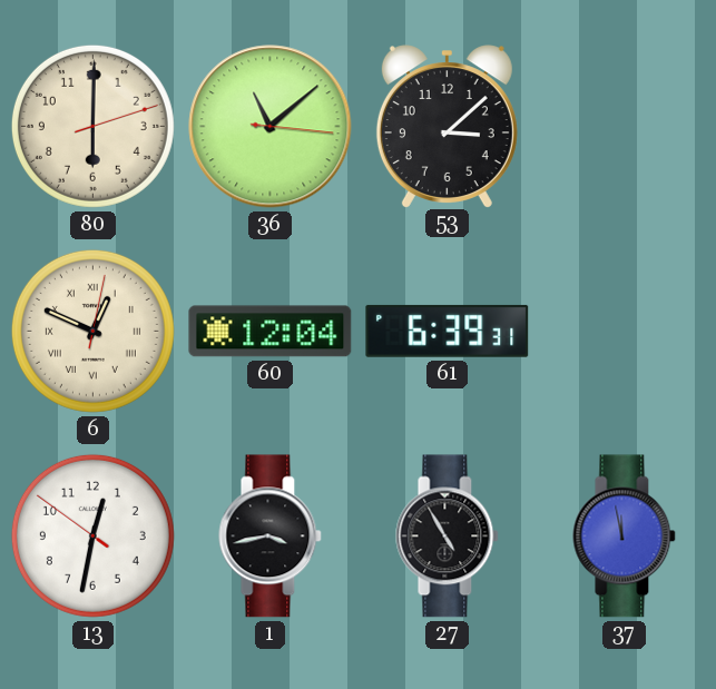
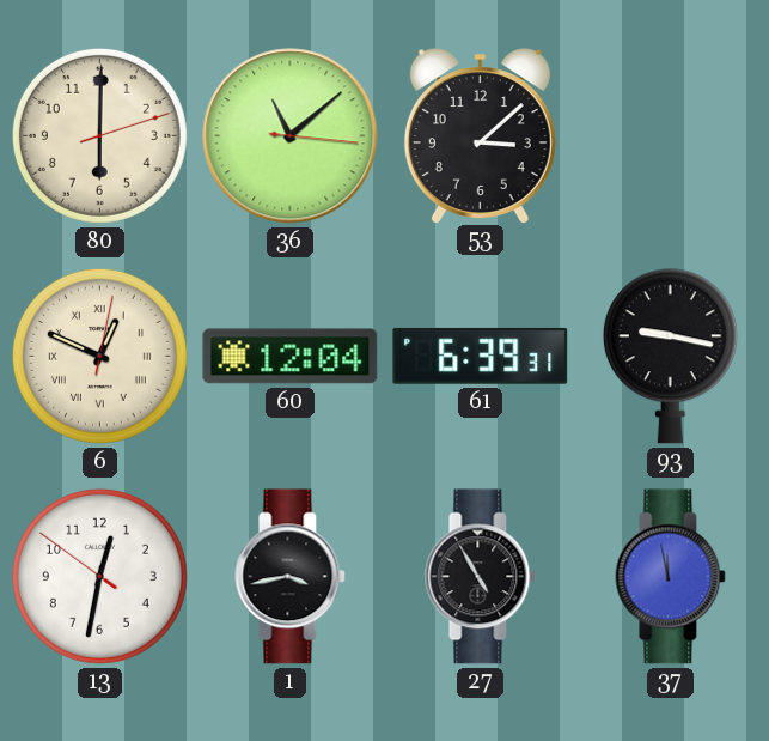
93: none -> 9:17
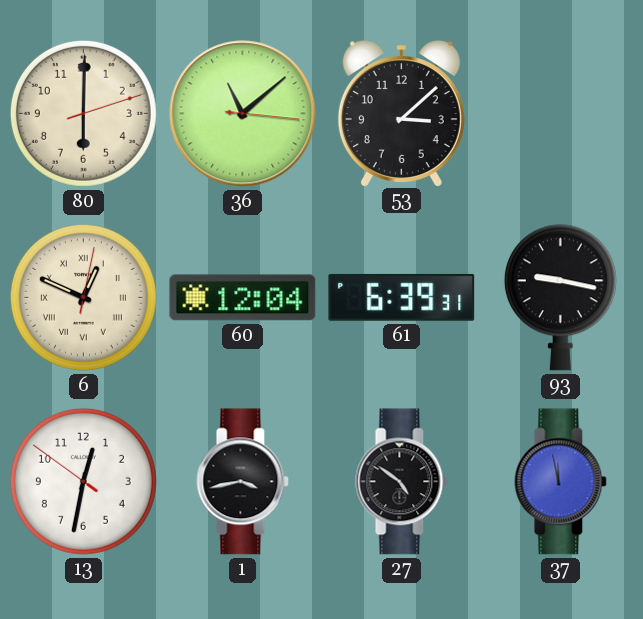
27: 4:55 -> 4:51
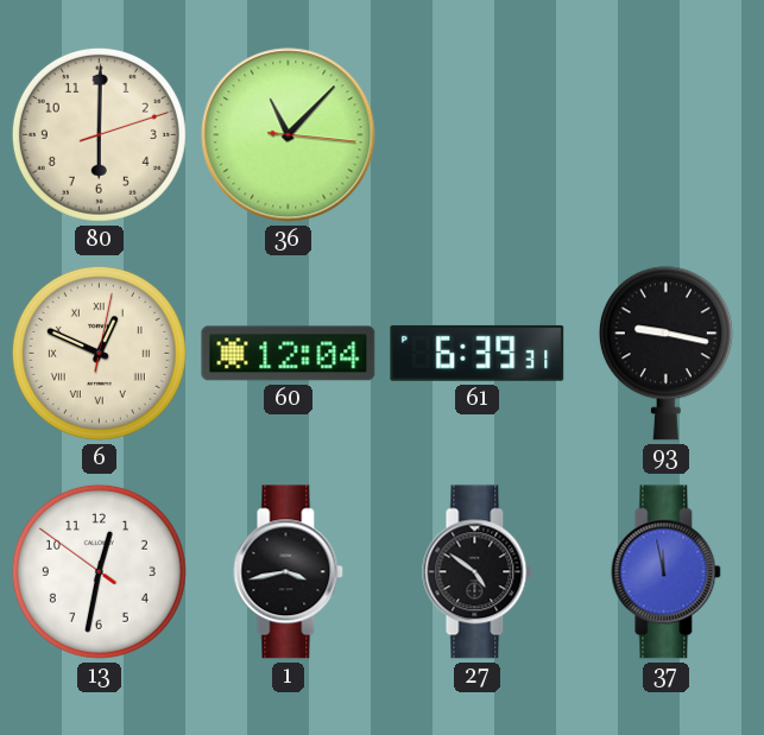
36: 11:08 -> 11:07
53: 3:08 -> none
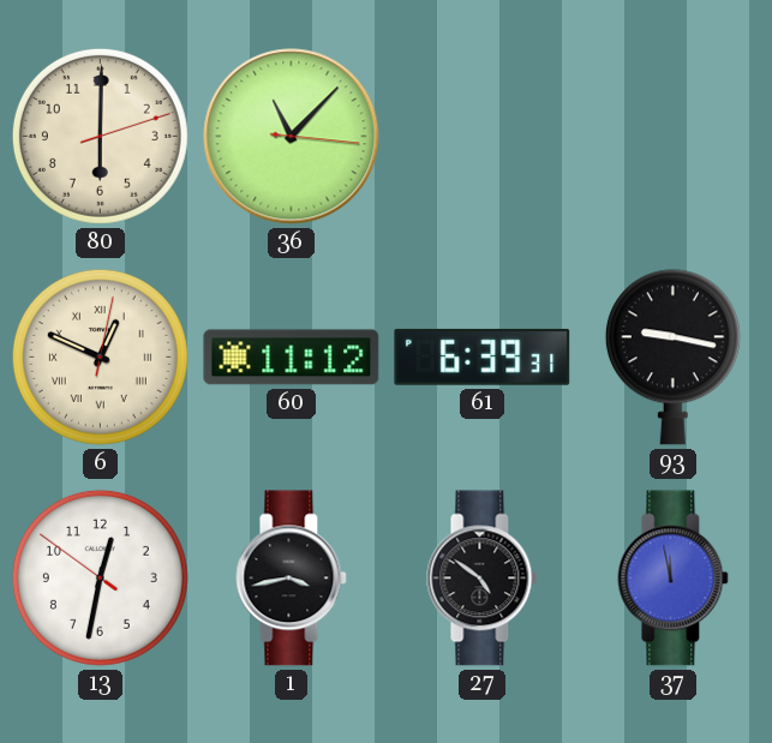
60: 12:04 -> 11:12
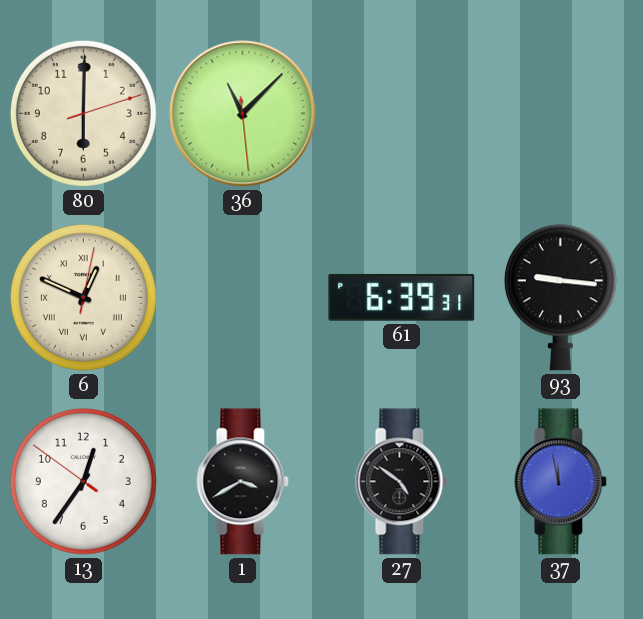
36: 11:07:16 -> 11:07:29
60: 11:12 -> none
93: 9:17 -> 9:16
13: 12:31 -> 12:35
1: 3:43 -> 3:40
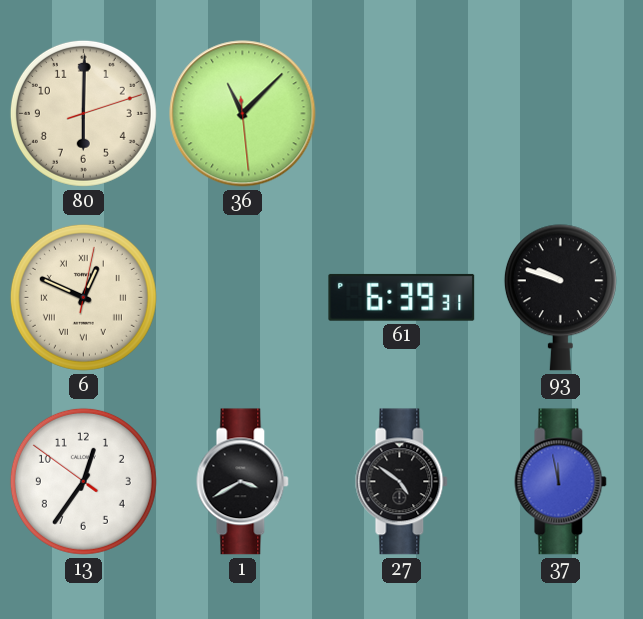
93: 9:16 -> 9:48
